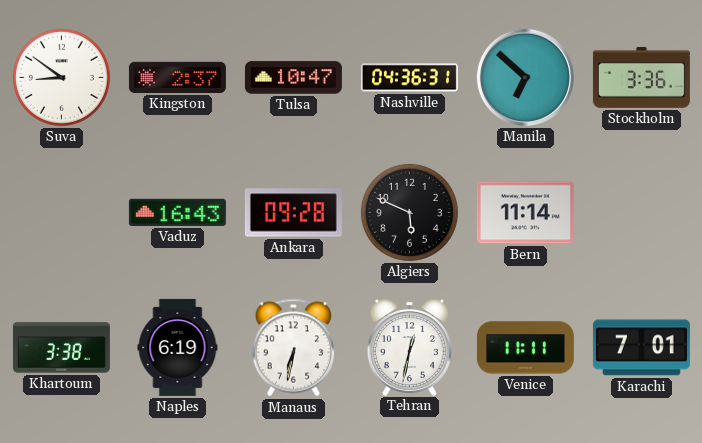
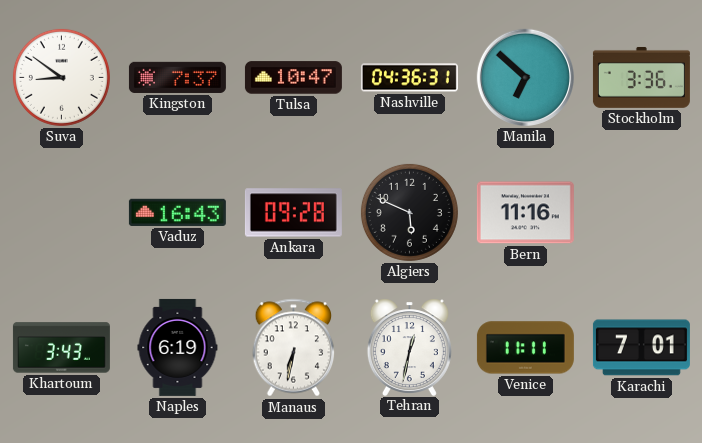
Kingston: 2:37 -> 7:37
Bern: 11:14 -> 11:16
Khartoum: 3:38 -> 3:43
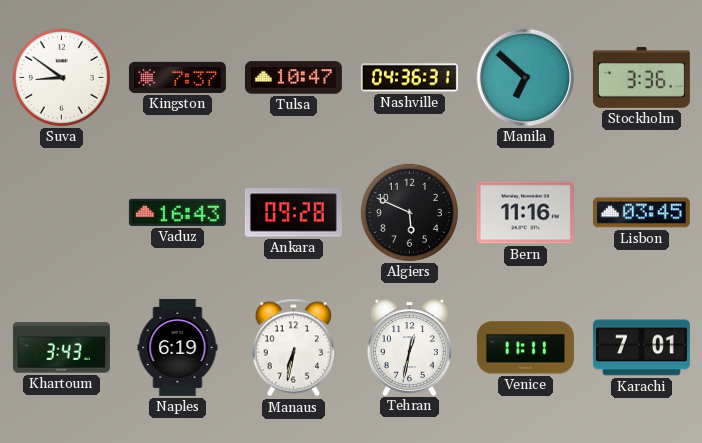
Lisbon: none -> 03:45
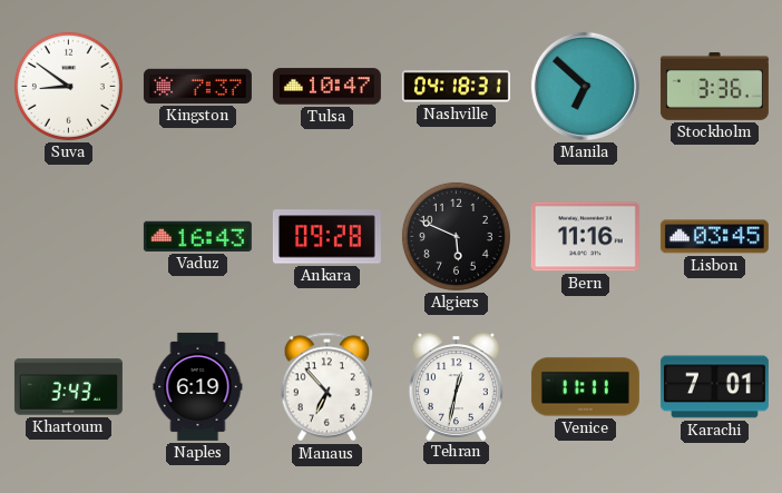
Nashville: 04:36 -> 04:18
Manaus: 6:32 -> 6:53
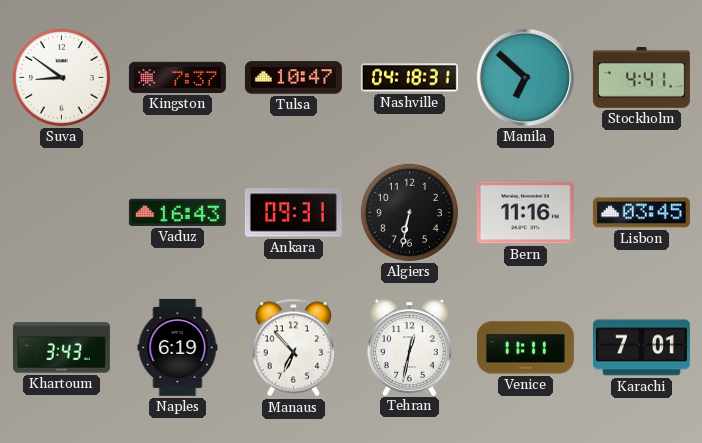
Stockholm: 3:36 -> 4:41
Ankara: 09:28 -> 09:31
Algiers: 5:49 -> 6:32
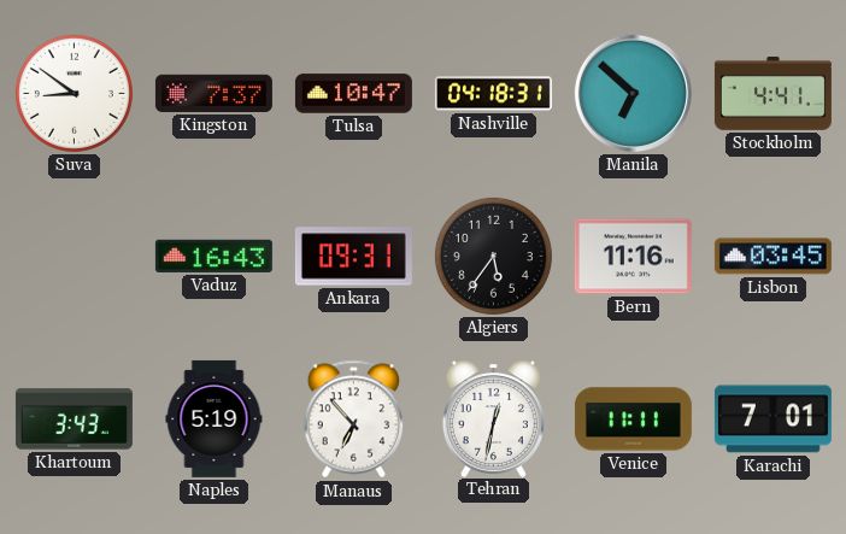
Algiers: 6:32 -> 5:36
Naples: 6:19 -> 5:19
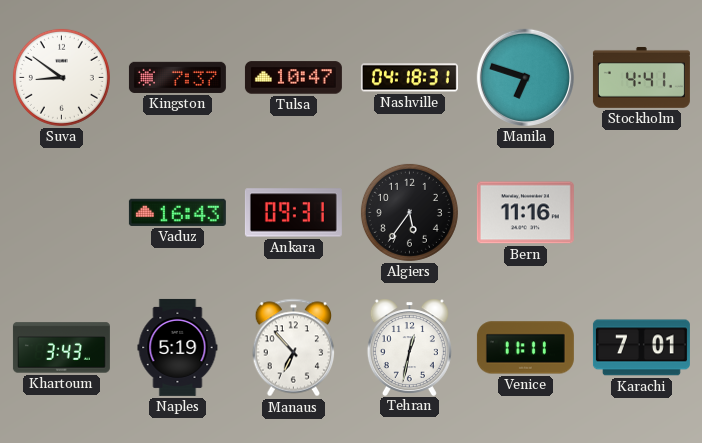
Manila: 6:52 -> 6:48
Lisbon: 03:45 -> none
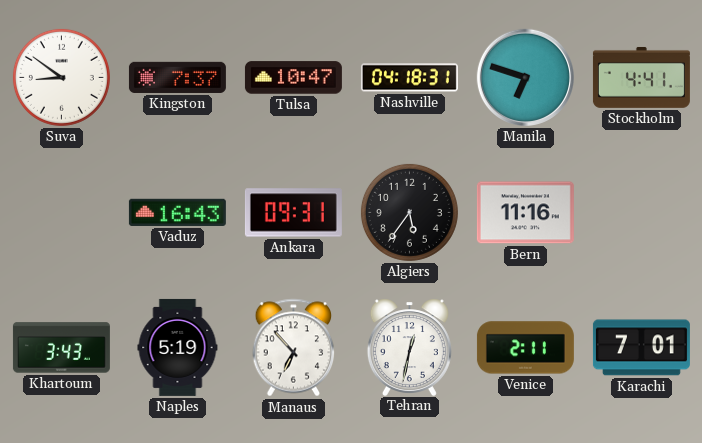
Venice: 11:11 -> 2:11
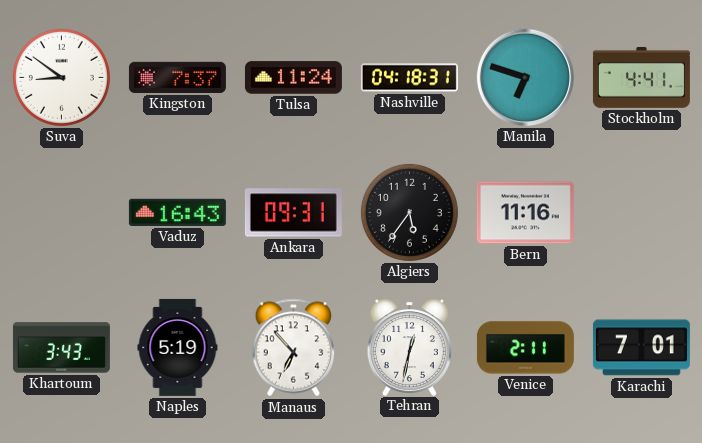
Tulsa: 10:47 -> 11:24
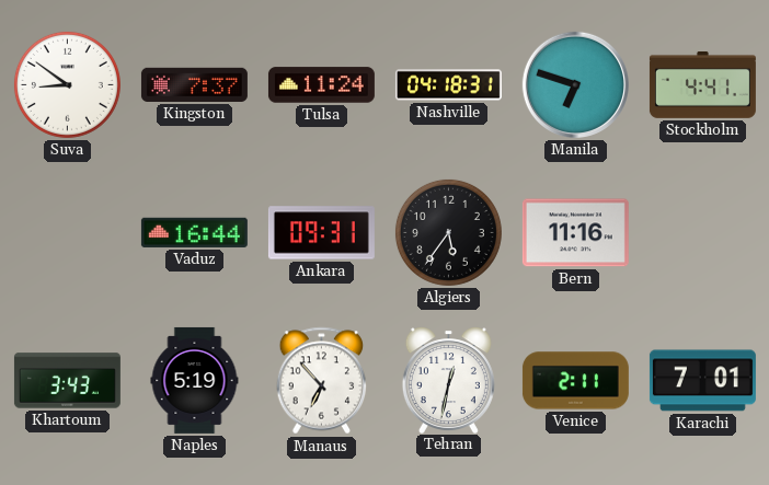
Vaduz: 16:43 -> 16:44
